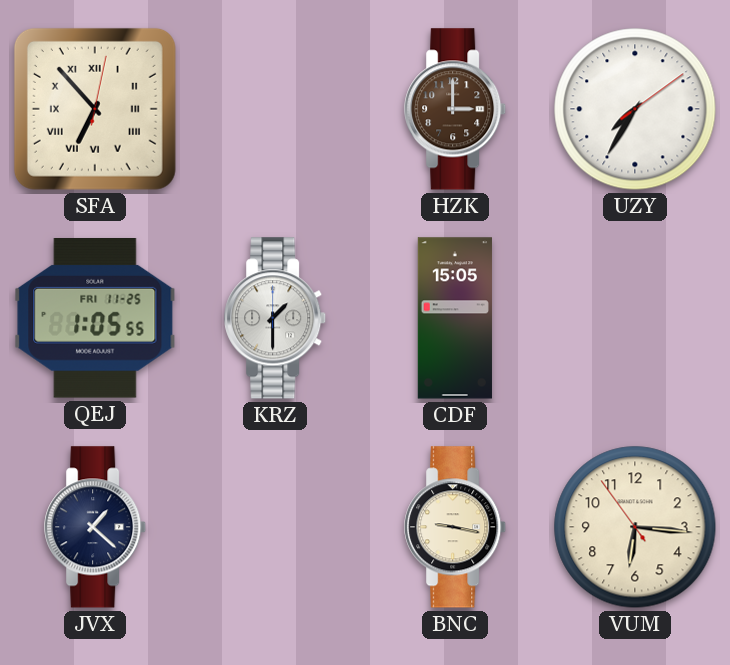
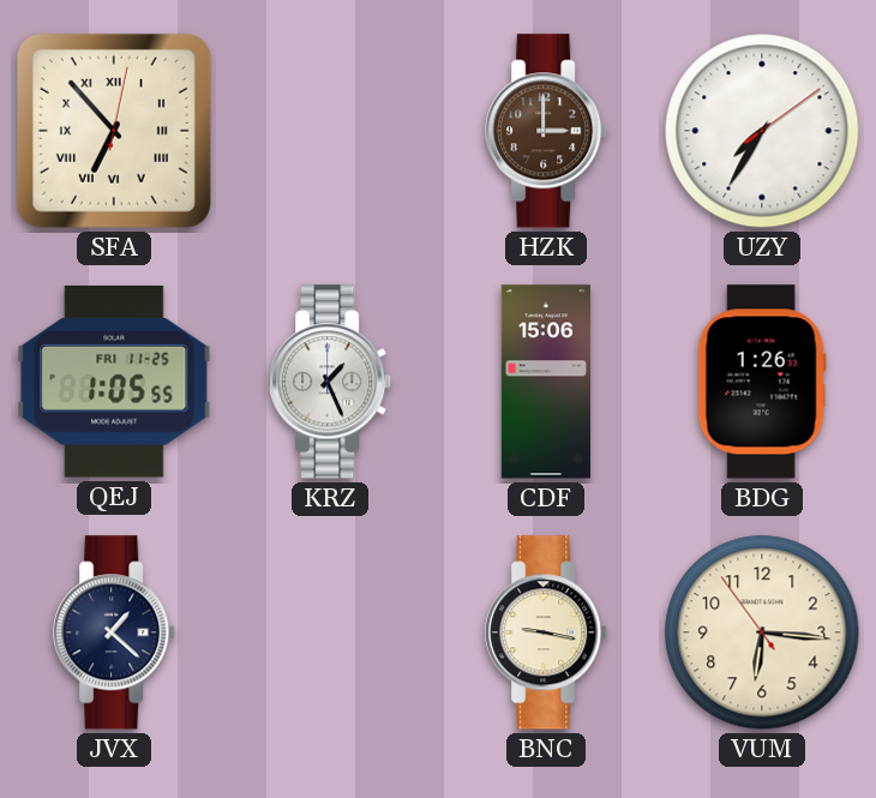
KRZ: 1:30 -> 1:26
CDF: 15:05 -> 15:06
BDG: none -> 1:26
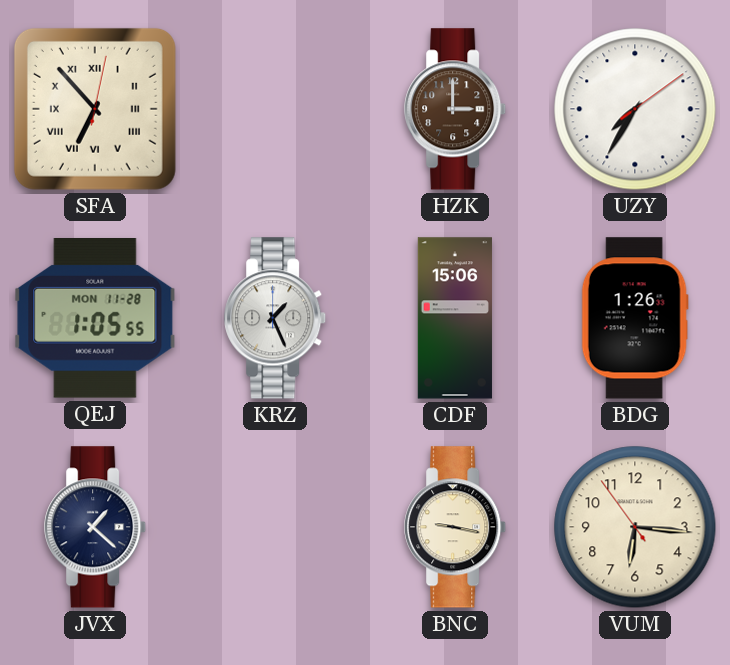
QEJ date: FRI 11-25 -> MON 11-28
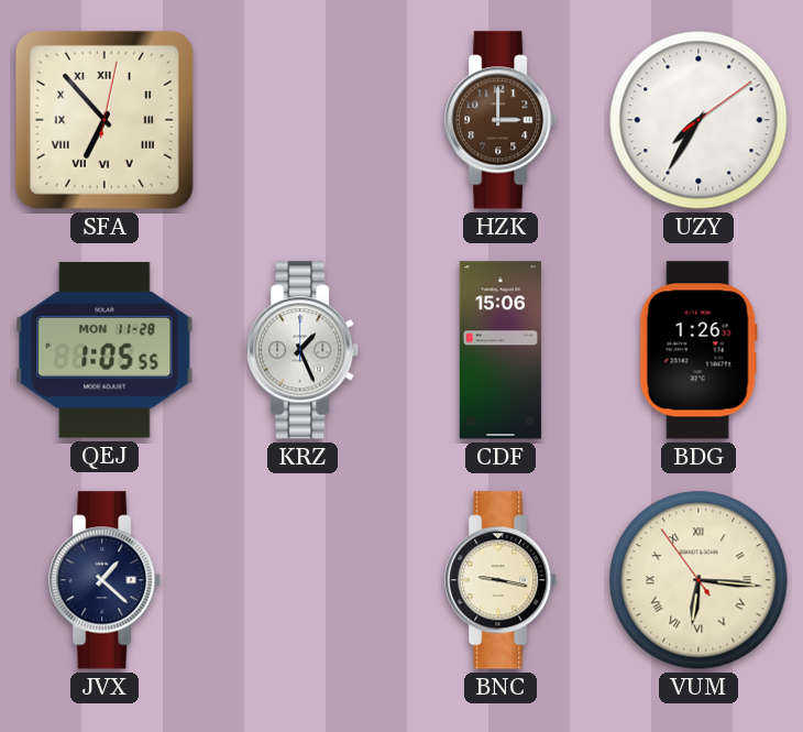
VUM numerals: Arabic -> Roman
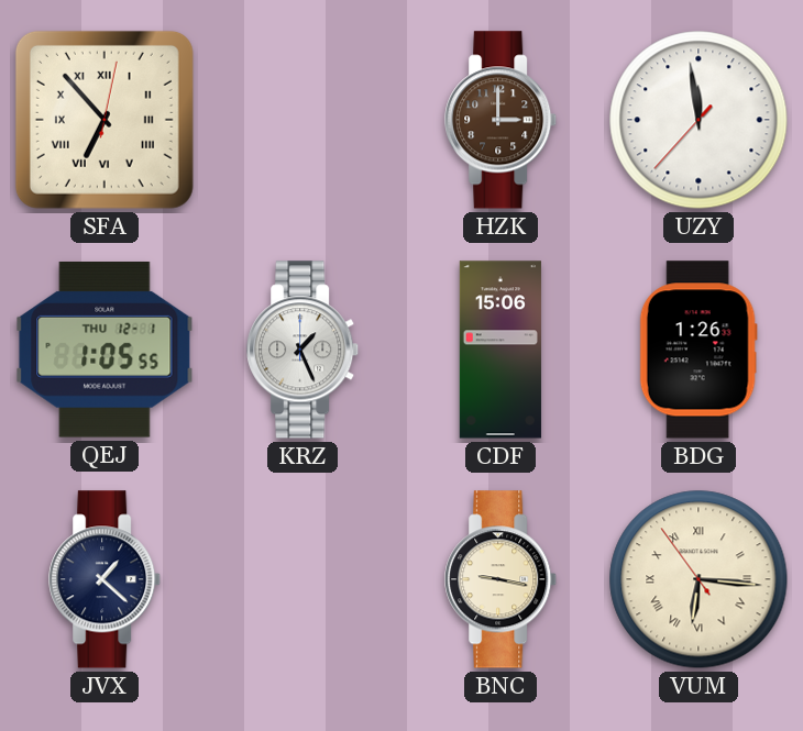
UZY: 7:35 -> 11:58
QEJ date: MON 11-28 -> THU 12-1
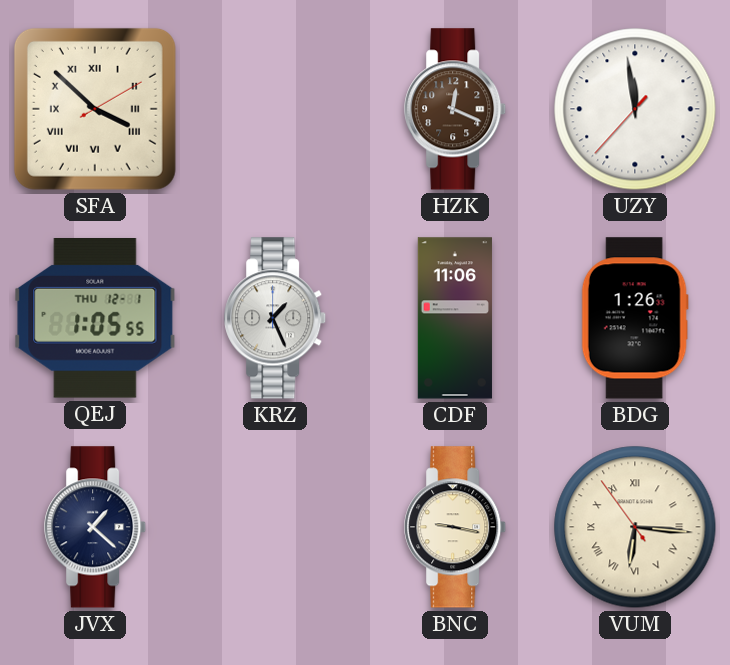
SFA: 6:53 -> 3:52
HZK: 3:00 -> 12:19
CDF: 15:06 -> 11:06
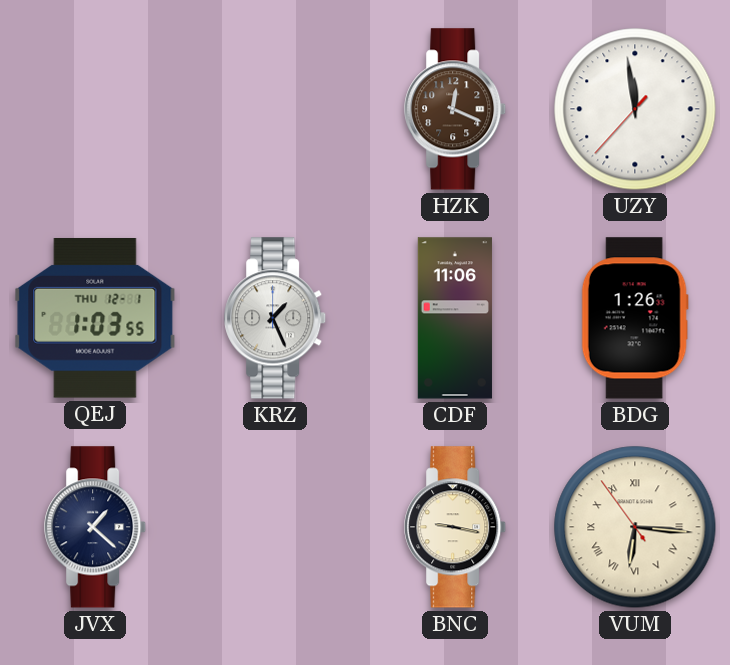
SFA: 3:52 -> none
QEJ: 1:05 -> 1:03
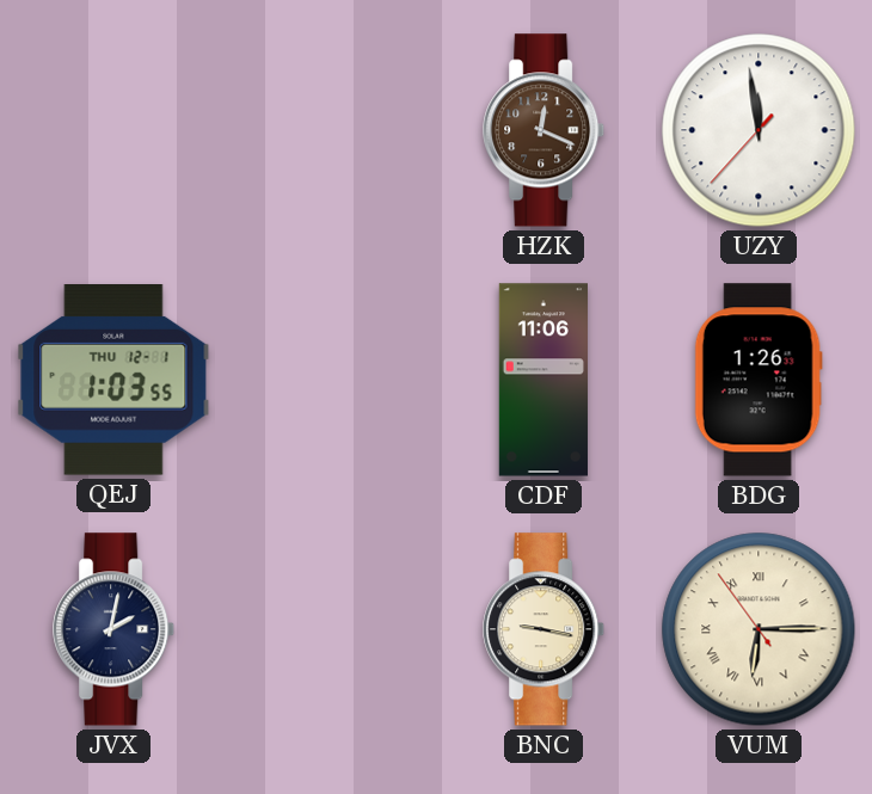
KRZ: 1:26 -> none
JVX: 1:22 -> 2:02
VUM: 6:15 -> 6:14
